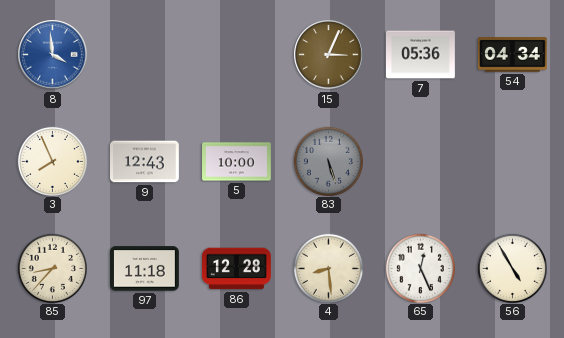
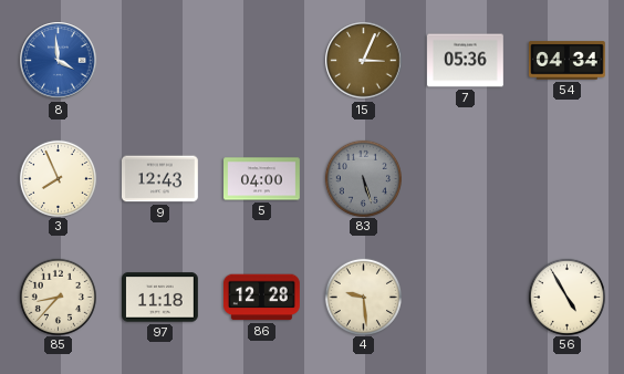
5: 10:00 -> 04:00
4: 8:29 -> 9:29
65: 12:26 -> none
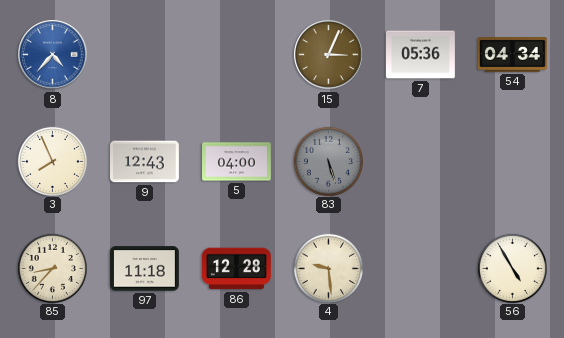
8: 3:59 -> 4:37
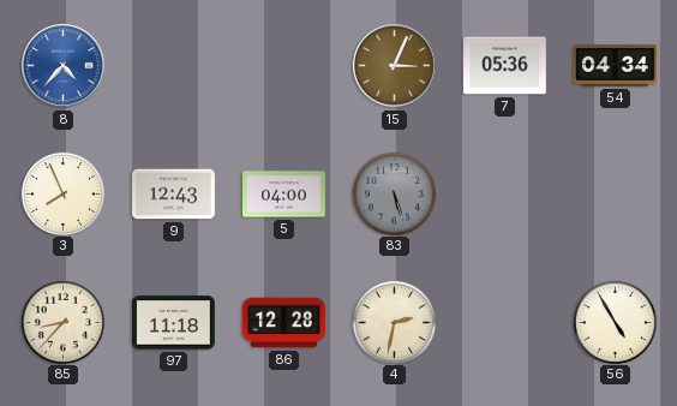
4: 9:29 -> 2:32
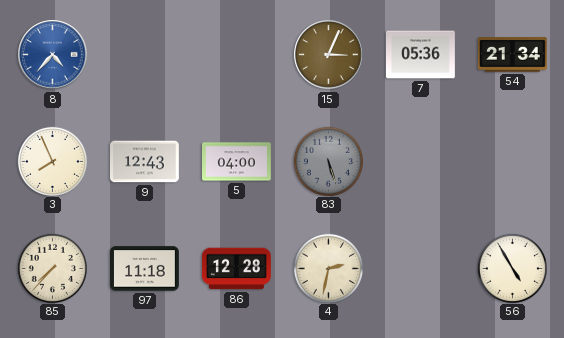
54: 04:34 -> 21:34
85: 8:37 -> 7:37
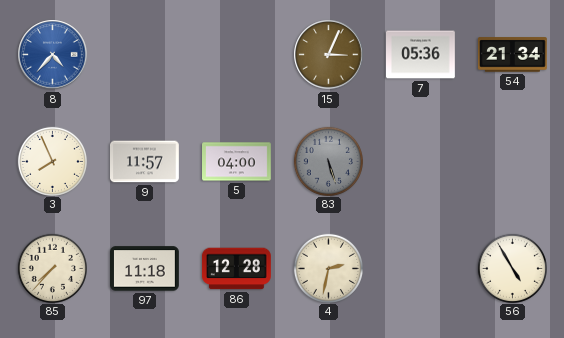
9: 12:43 -> 11:57
